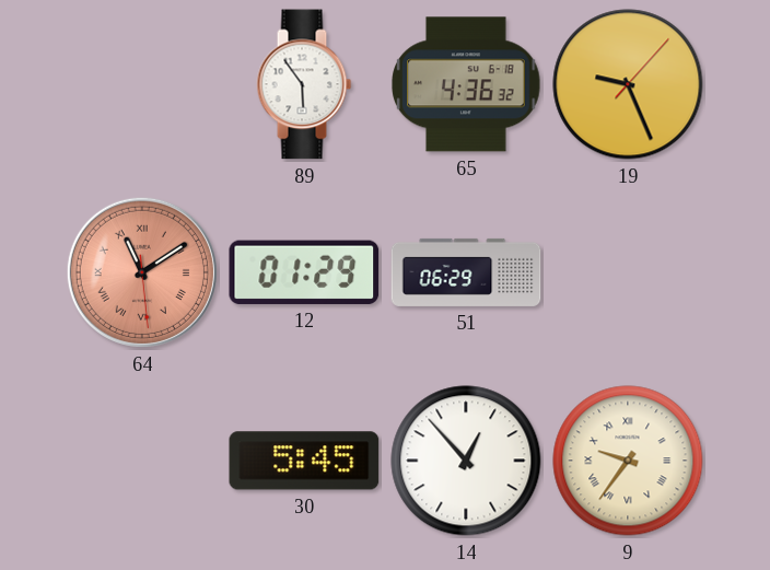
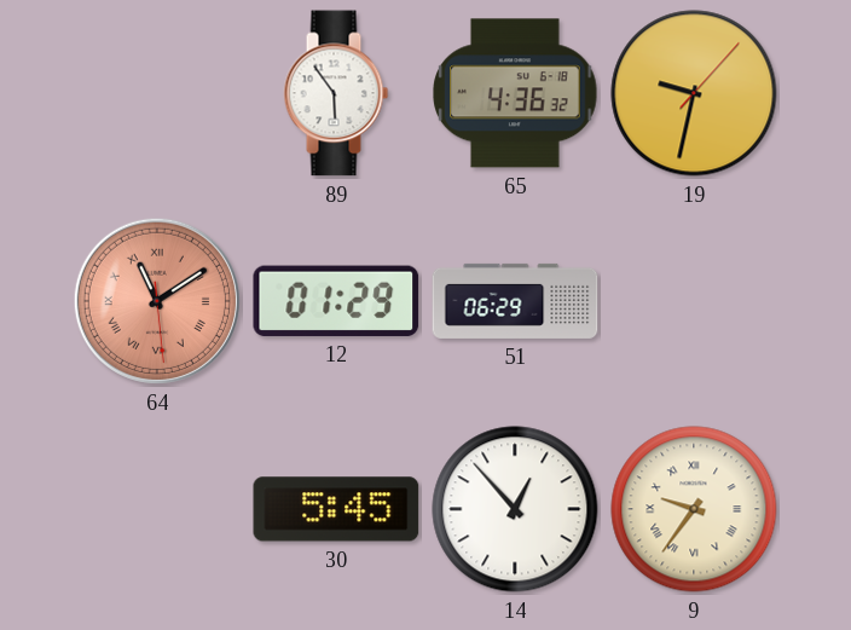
19: 9:26 -> 9:32
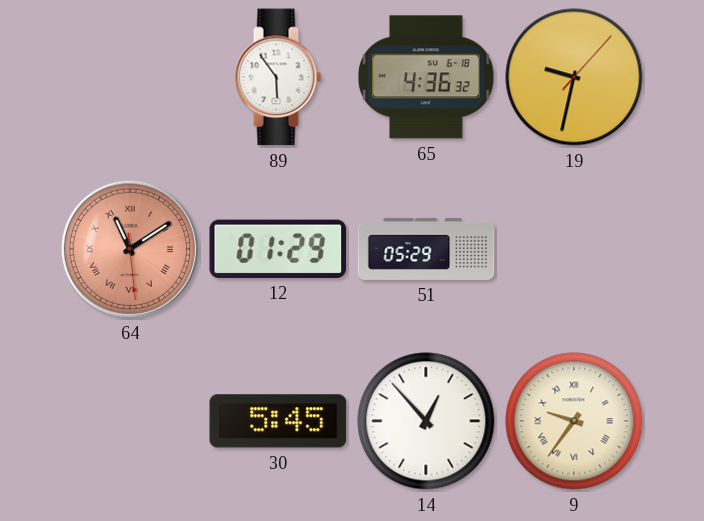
51: 06:29 -> 05:29
